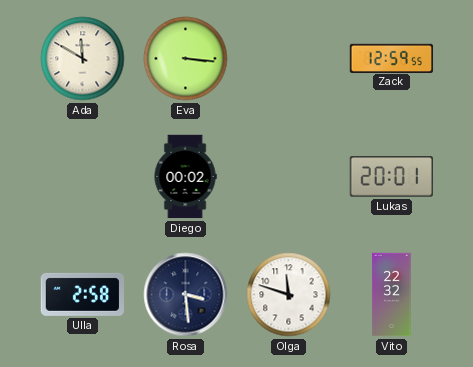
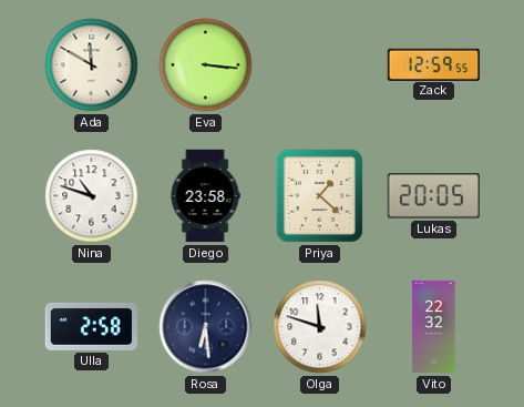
Nina: none -> 10:48
Diego: 00:02 -> 23:58
Priya: none -> 1:22
Lukas: 20:01 -> 20:05
Rosa: 3:29 -> 6:29
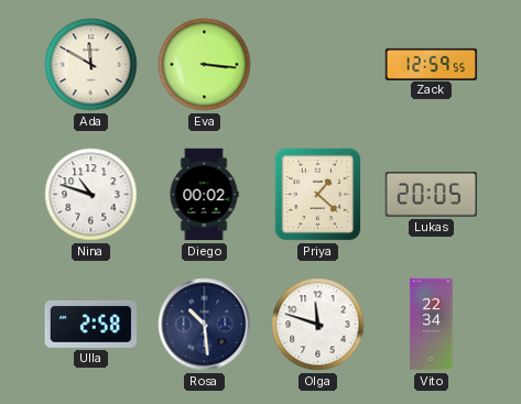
Diego: 23:58 -> 00:02
Rosa: 6:29 -> 10:29
Vito: 22:32 -> 22:34
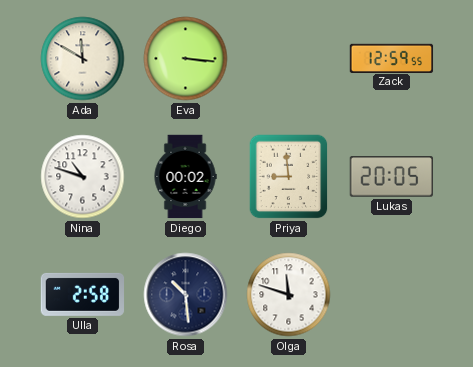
Priya: 1:22 -> 8:59
Vito: 22:34 -> none
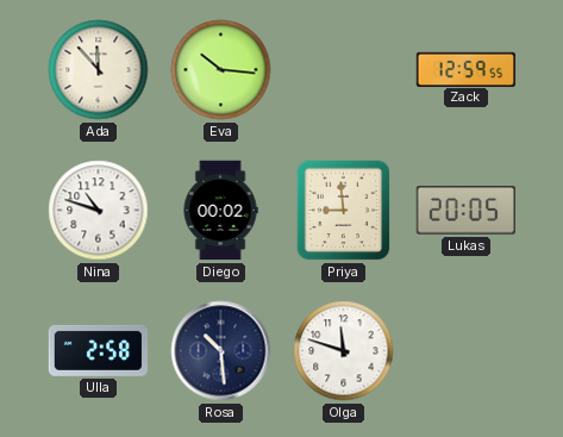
Ada: 11:50 -> 11:53
Eva: 3:16 -> 10:16
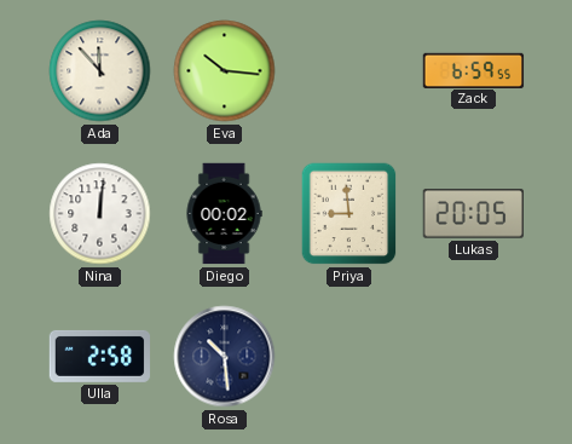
Zack: 12:59 -> 6:59
Nina: 10:48 -> 12:01
Olga: 11:48 -> none
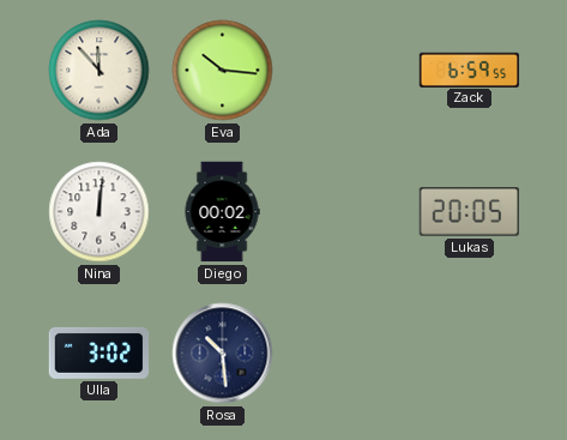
Priya: 8:59 -> none
Ulla: 2:58 -> 3:02
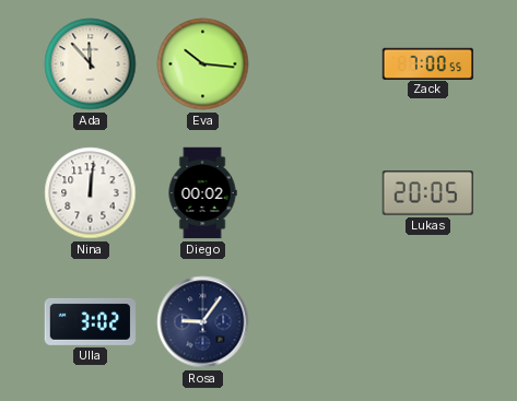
Zack: 6:59 -> 7:00
Rosa: 10:29 -> 9:06
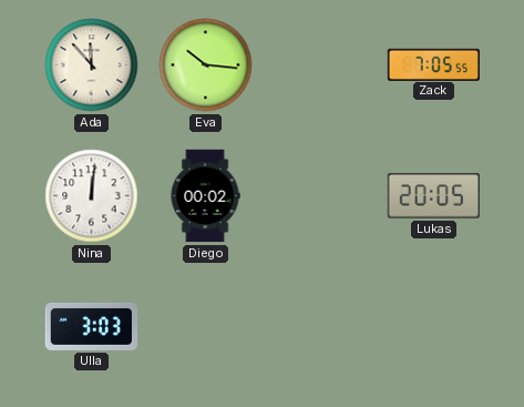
Zack: 7:00 -> 7:05
Ulla: 3:02 -> 3:03
Rosa: 9:06 -> none
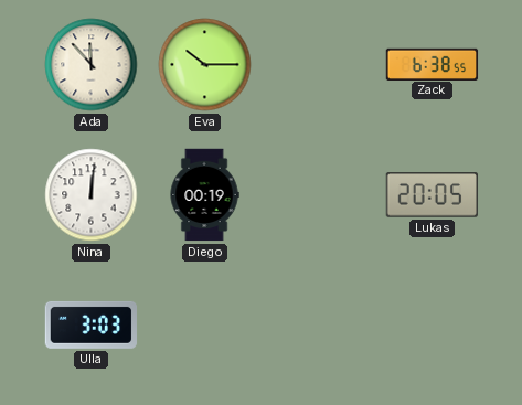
Eva: 10:16 -> 10:15
Zack: 7:05 -> 6:38
Diego: 00:02 -> 00:19
